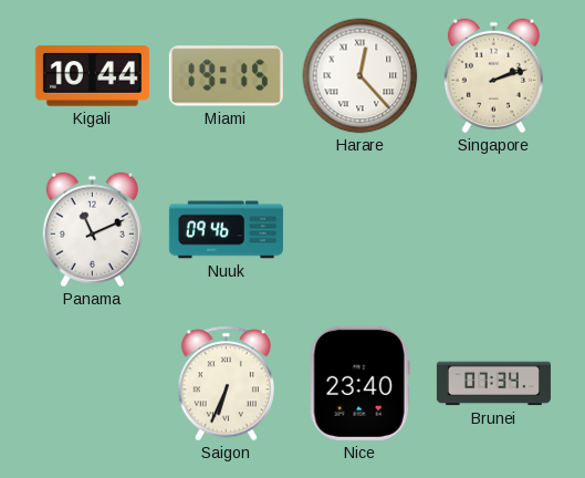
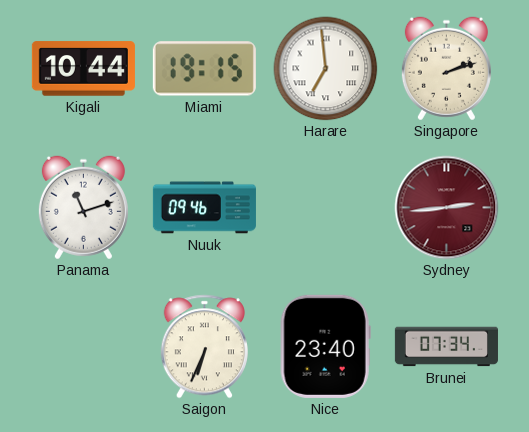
Harare: 12:23 -> 6:59
Panama: 11:11 -> 11:12
Sydney: none -> 2:44
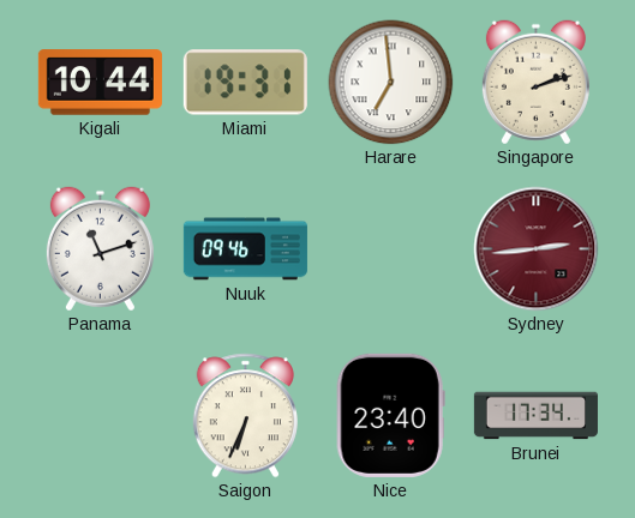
Miami: 19:15 -> 19:31
Brunei: 07:34 -> 17:34
